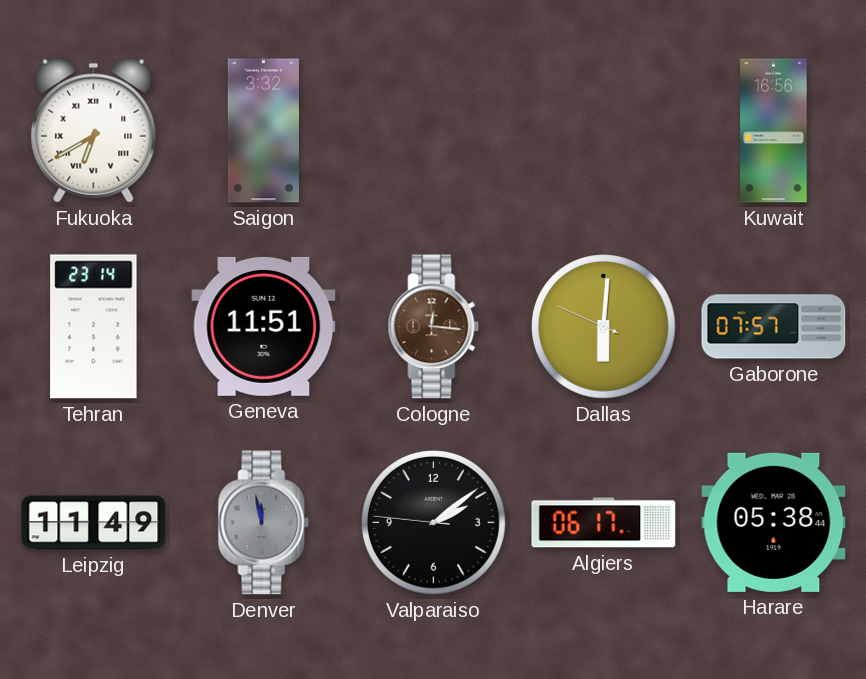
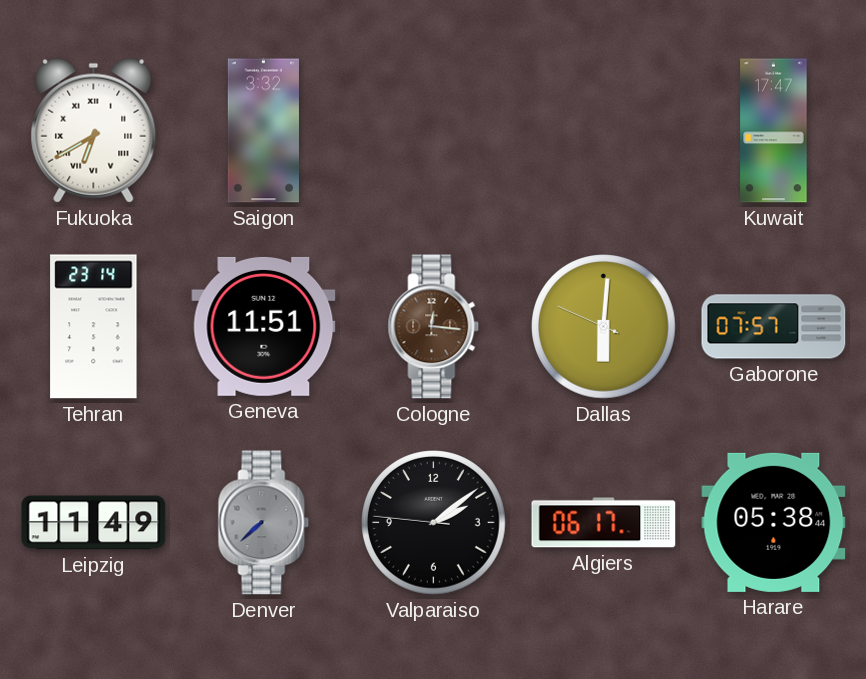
Kuwait: 16:56 -> 17:47
Denver: 11:58 -> 7:38
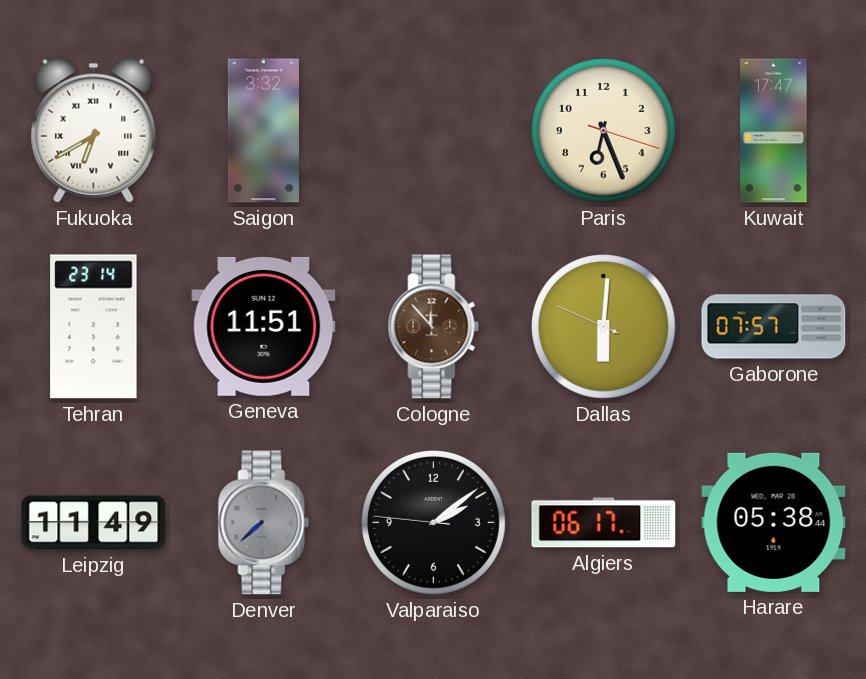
Paris: none -> 6:26
Cologne: 12:16 -> 11:53
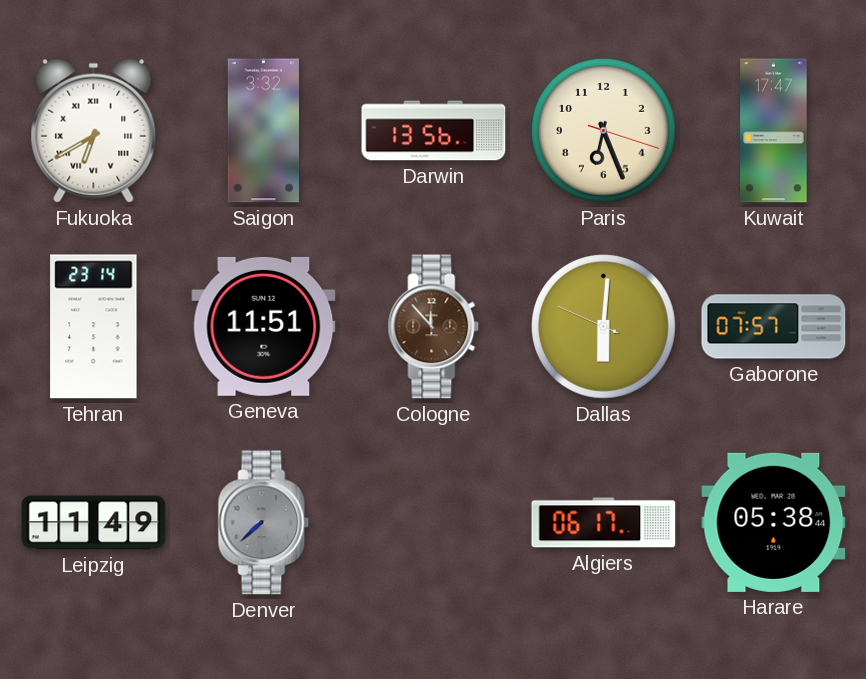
Darwin: none -> 13:56
Valparaiso: 2:08 -> none
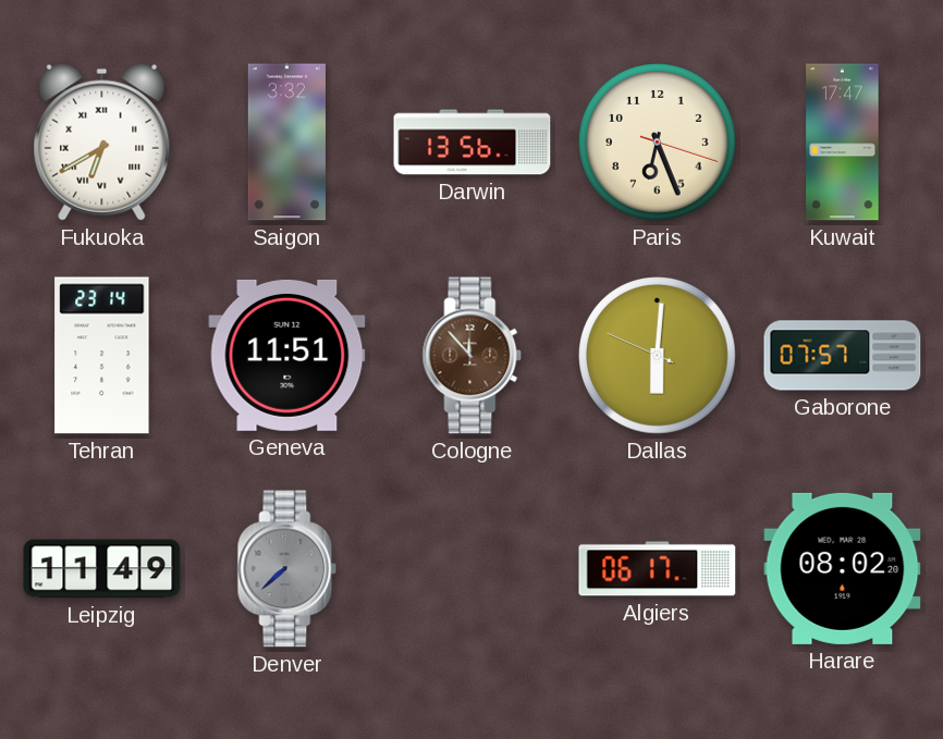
Harare: 05:38 -> 08:02
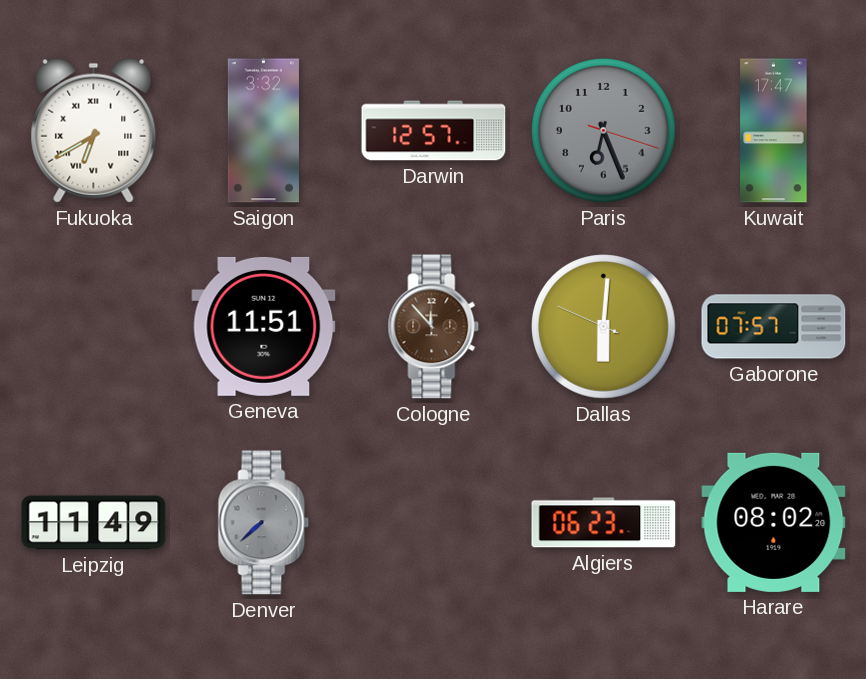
Darwin: 13:56 -> 12:57
Paris dial: cream -> grey
Tehran: 23:14 -> none
Algiers: 06:17 -> 06:23
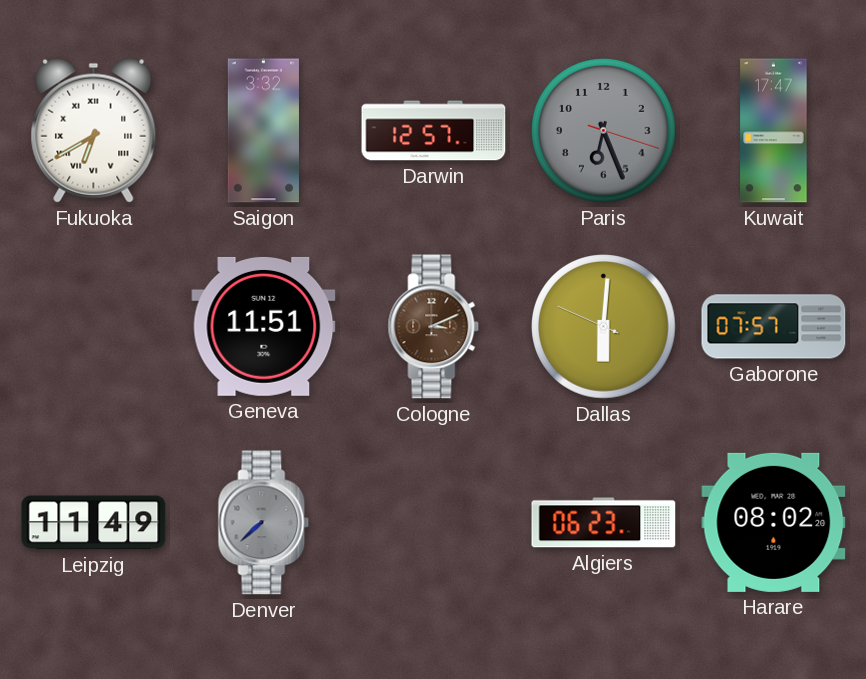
Cologne: 11:53 -> 3:11
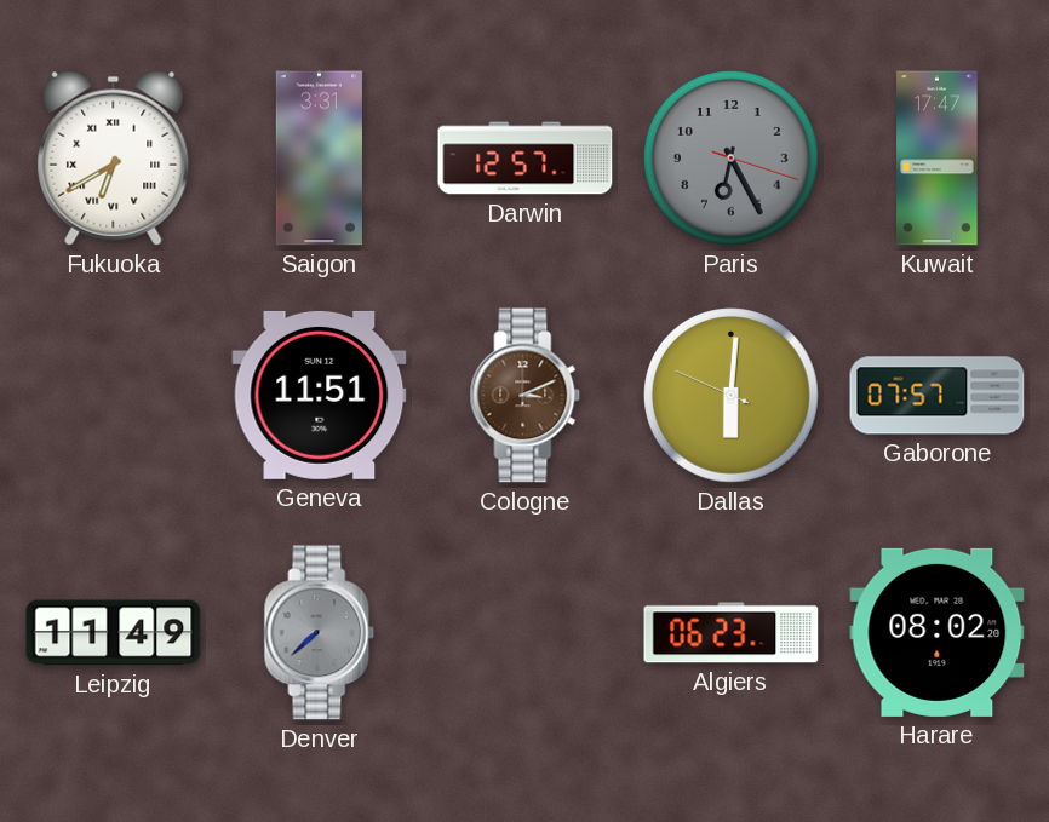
Saigon: 3:32 -> 3:31
Paris: 6:26 -> 6:25
